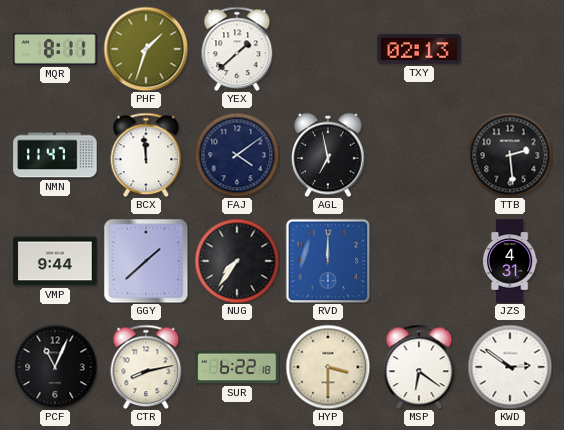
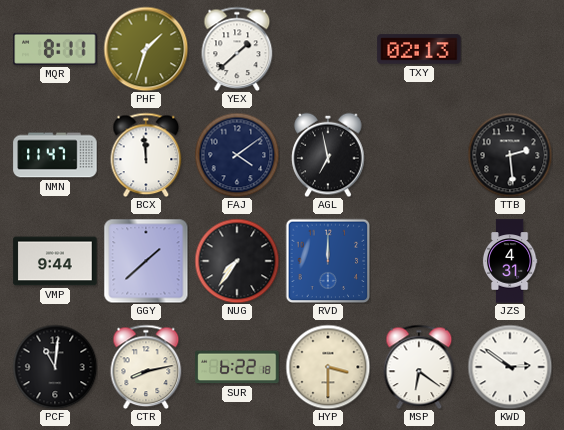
PCF: 11:04 -> 11:01
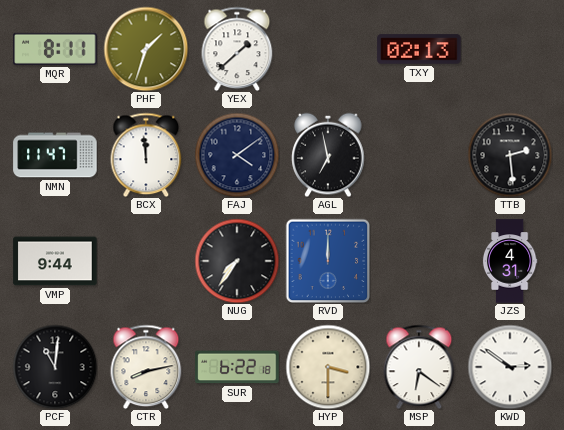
GGY: 1:38 -> none
